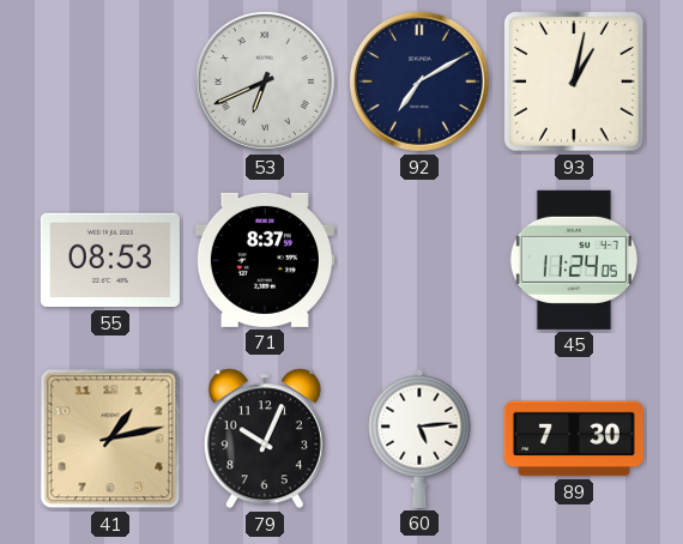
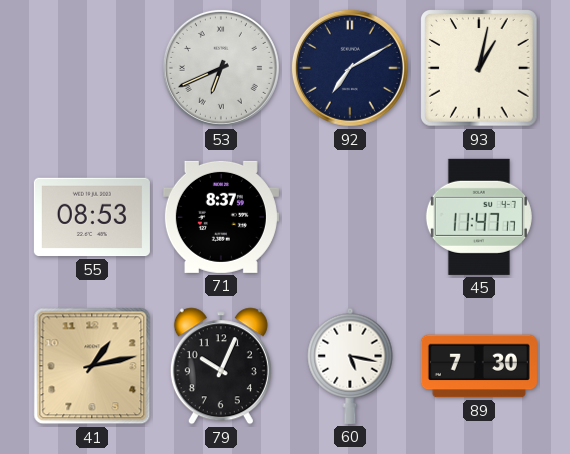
45: 11:24 -> 11:47
60: 5:14 -> 5:17
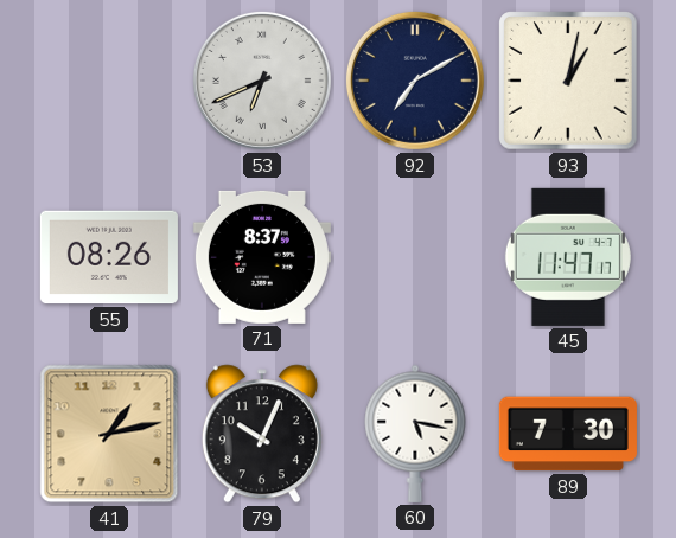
55: 08:53 -> 08:26
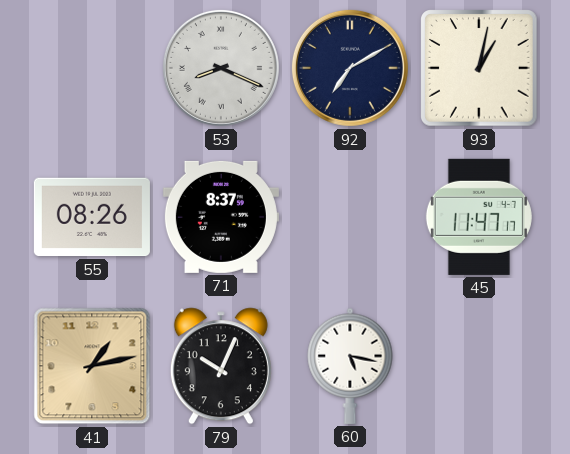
53: 6:41 -> 8:19
89: 7:30 -> none
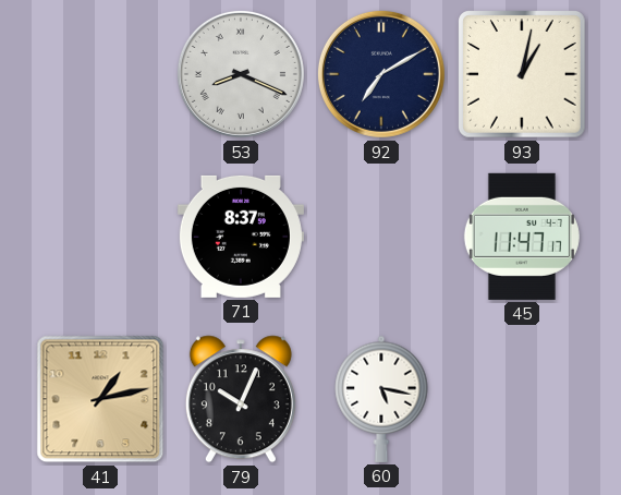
55: 08:26 -> none
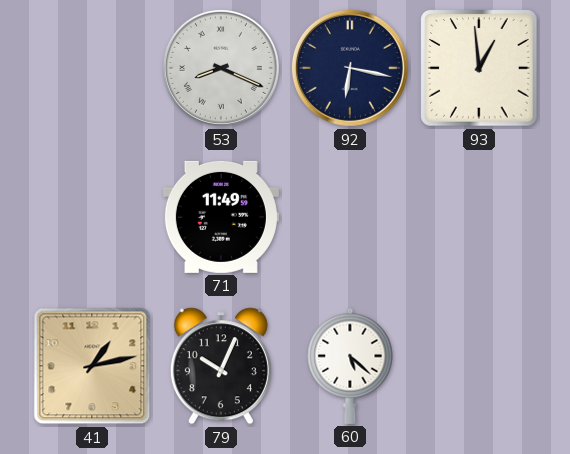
92: 7:10 -> 6:17
93: 1:02 -> 12:59
71: 8:37 -> 11:49
45: 11:47 -> none
60: 5:17 -> 5:22
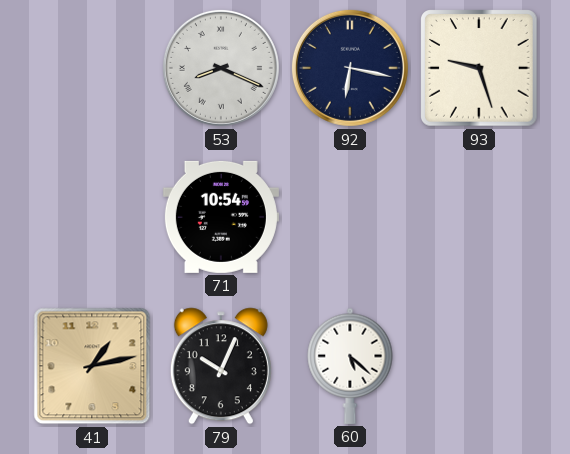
93: 12:59 -> 9:27
71: 11:49 -> 10:54
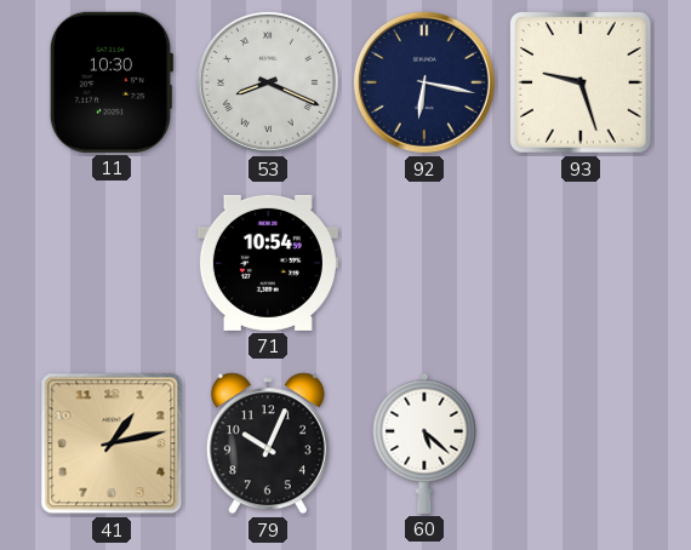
11: none -> 10:30
